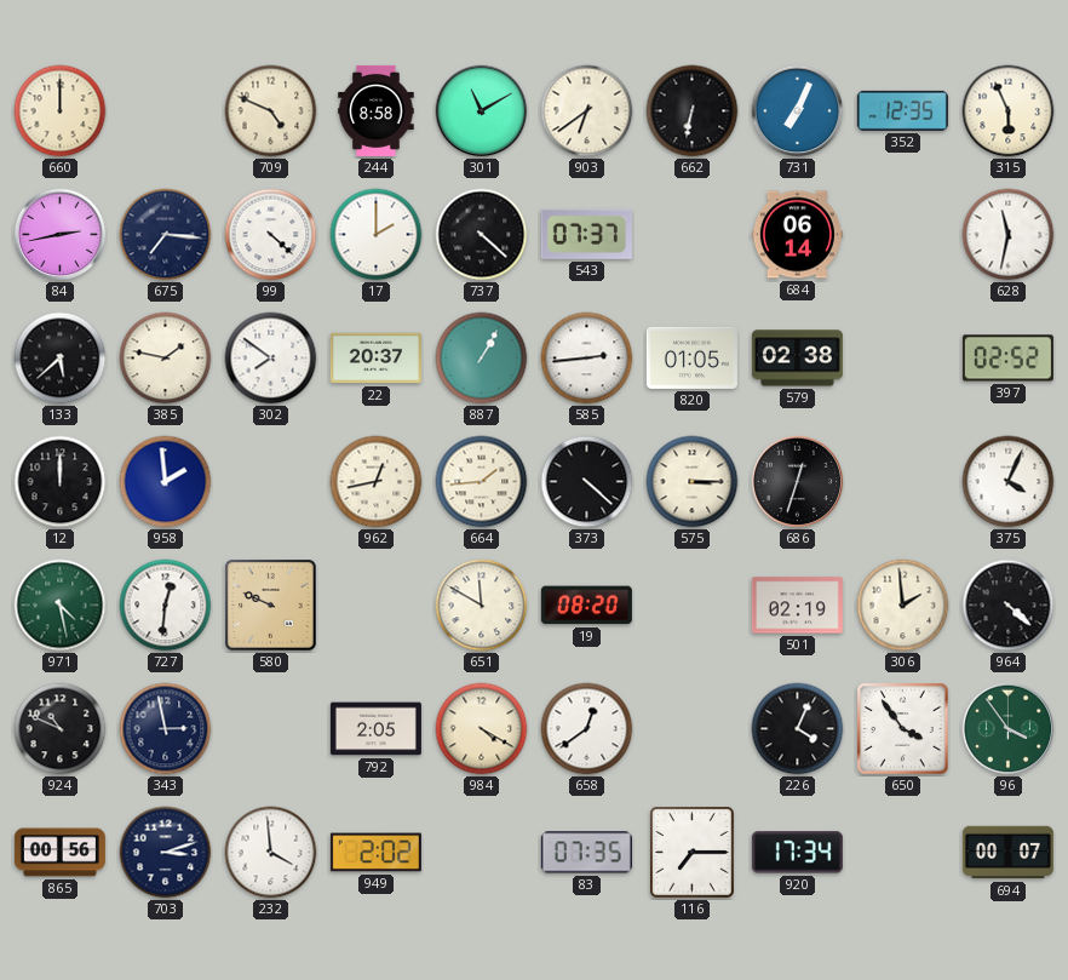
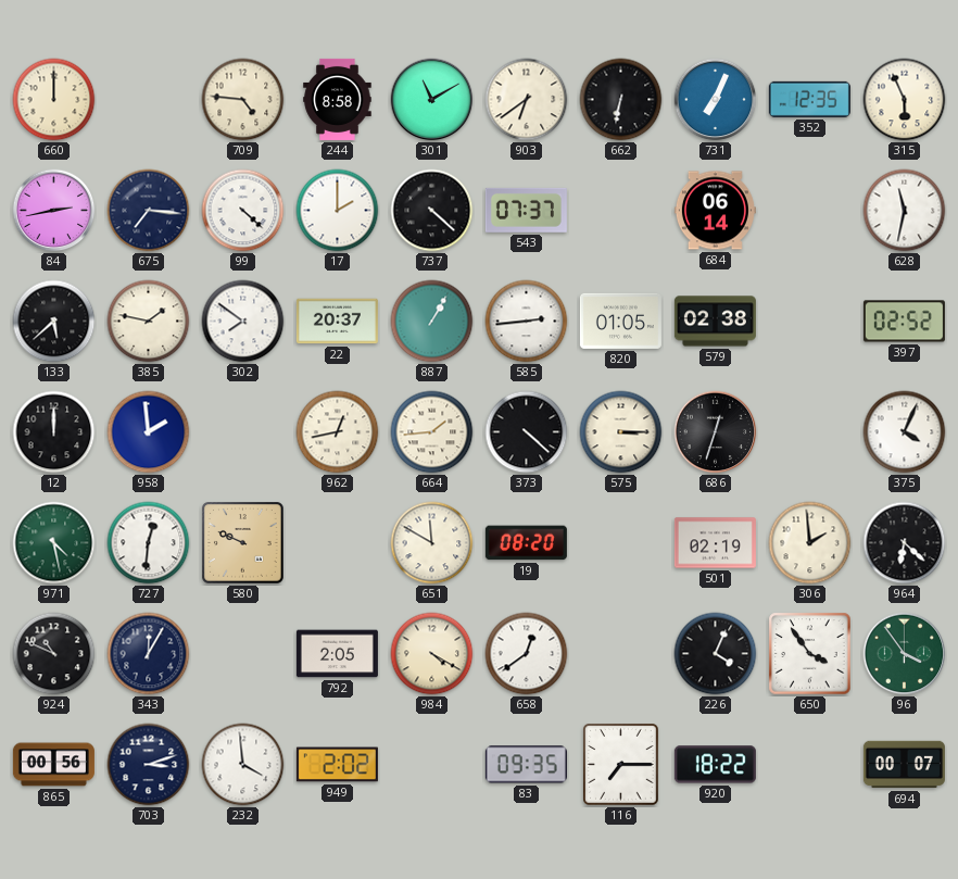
709: 4:49 -> 4:46
964: 4:22 -> 6:22
343: 2:58 -> 12:05
83: 07:35 -> 09:35
920: 17:34 -> 18:22
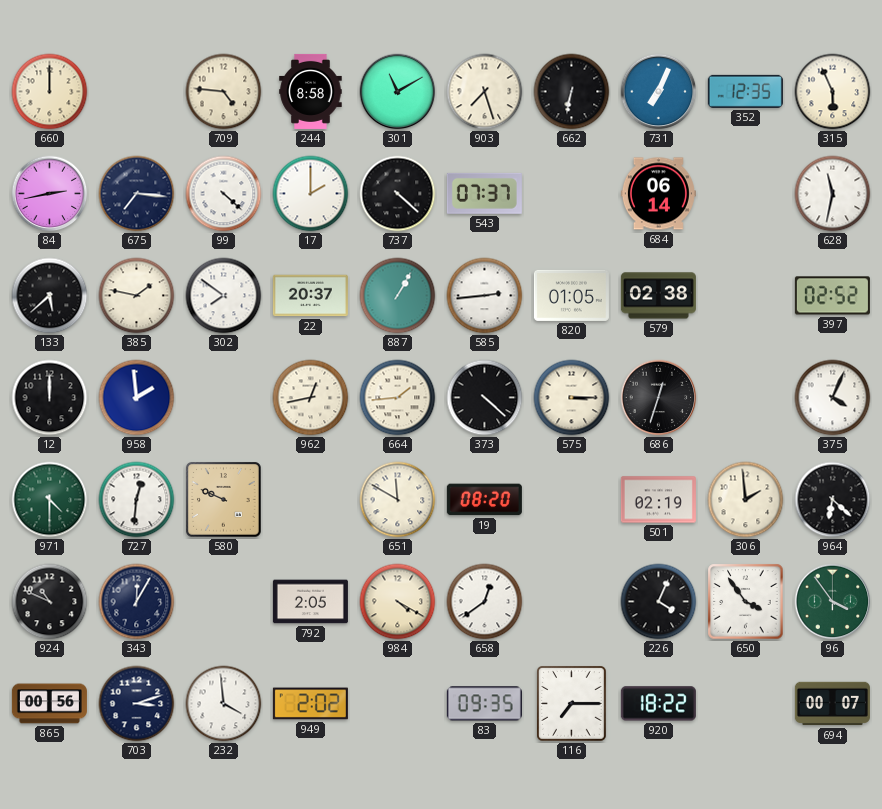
903: 6:39 -> 7:27
971: 4:28 -> 4:30
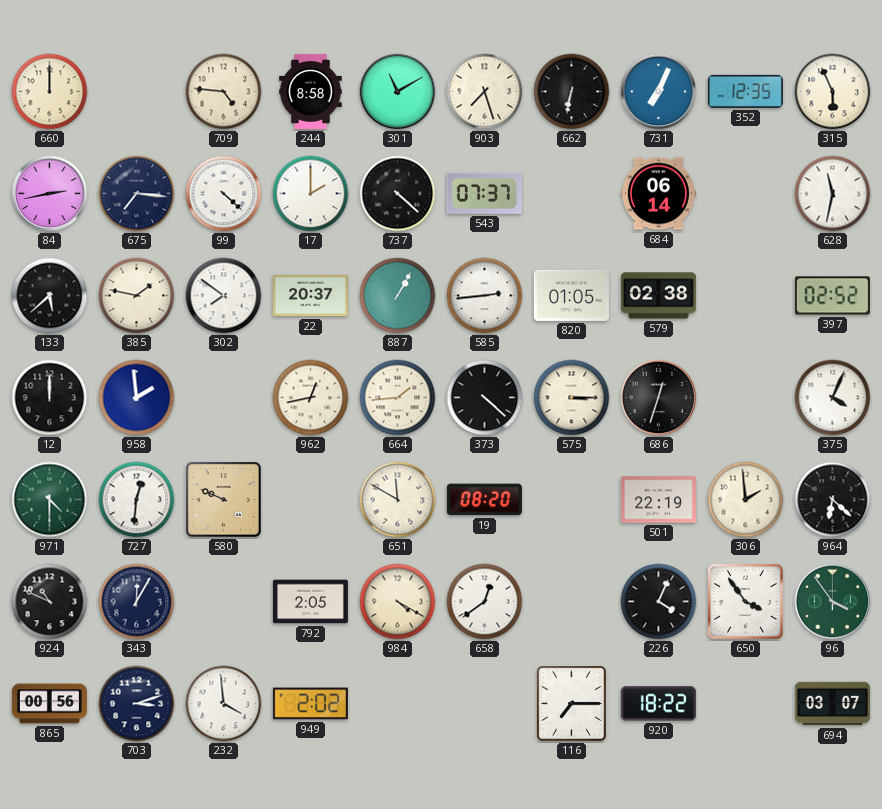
501: 02:19 -> 22:19
83: 09:35 -> none
694: 00:07 -> 03:07
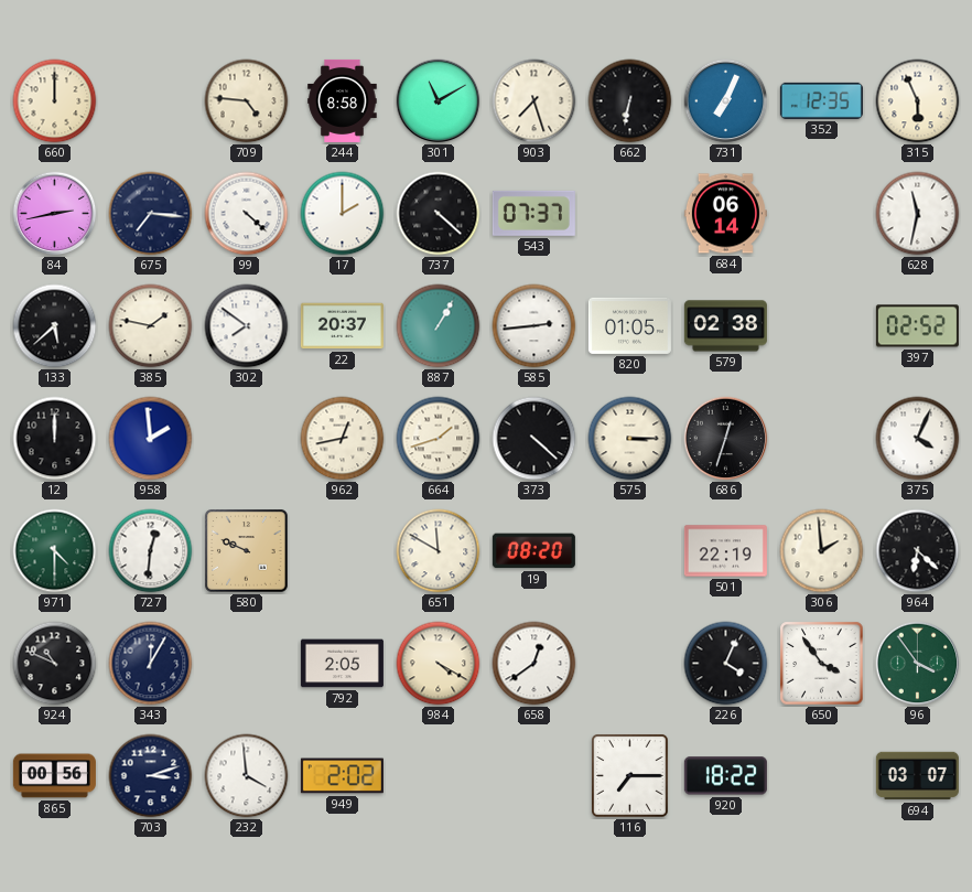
664: 1:44 -> 1:42
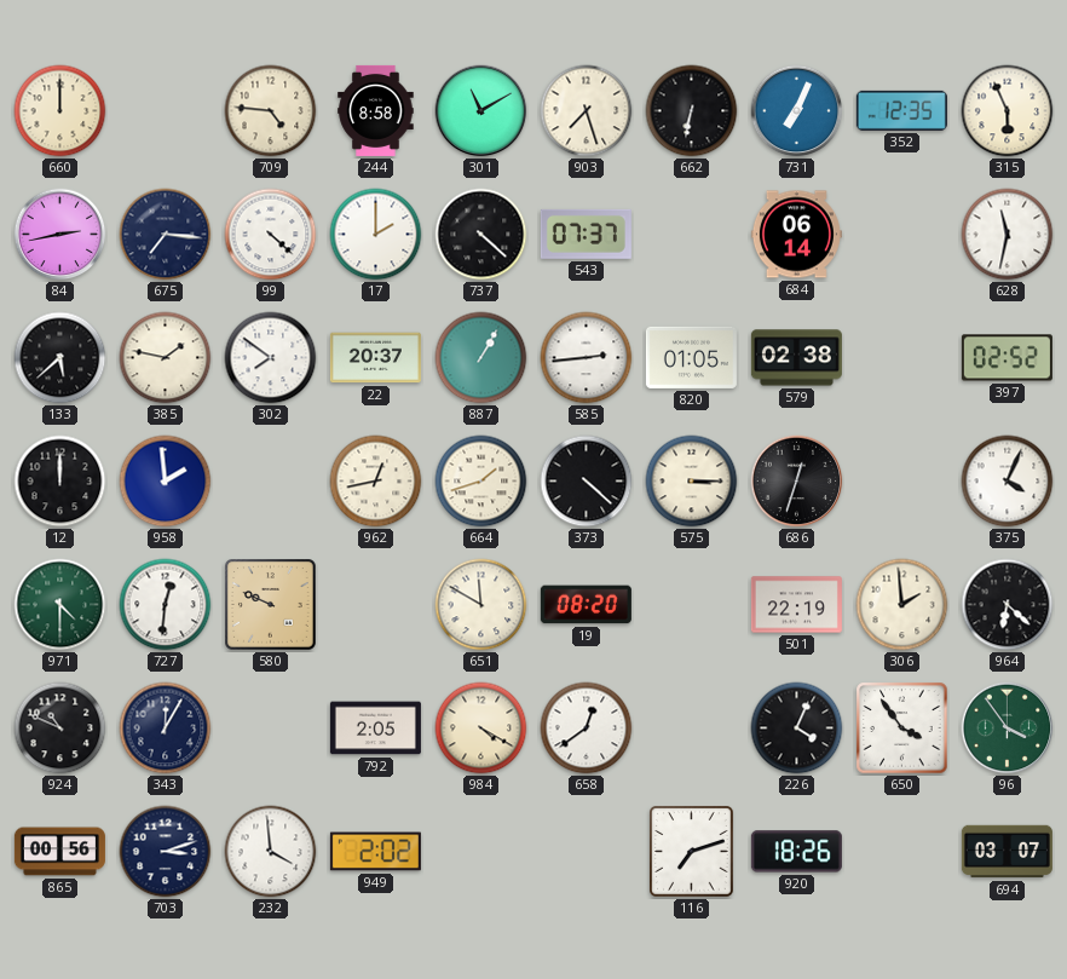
116: 7:15 -> 7:12
920: 18:22 -> 18:26
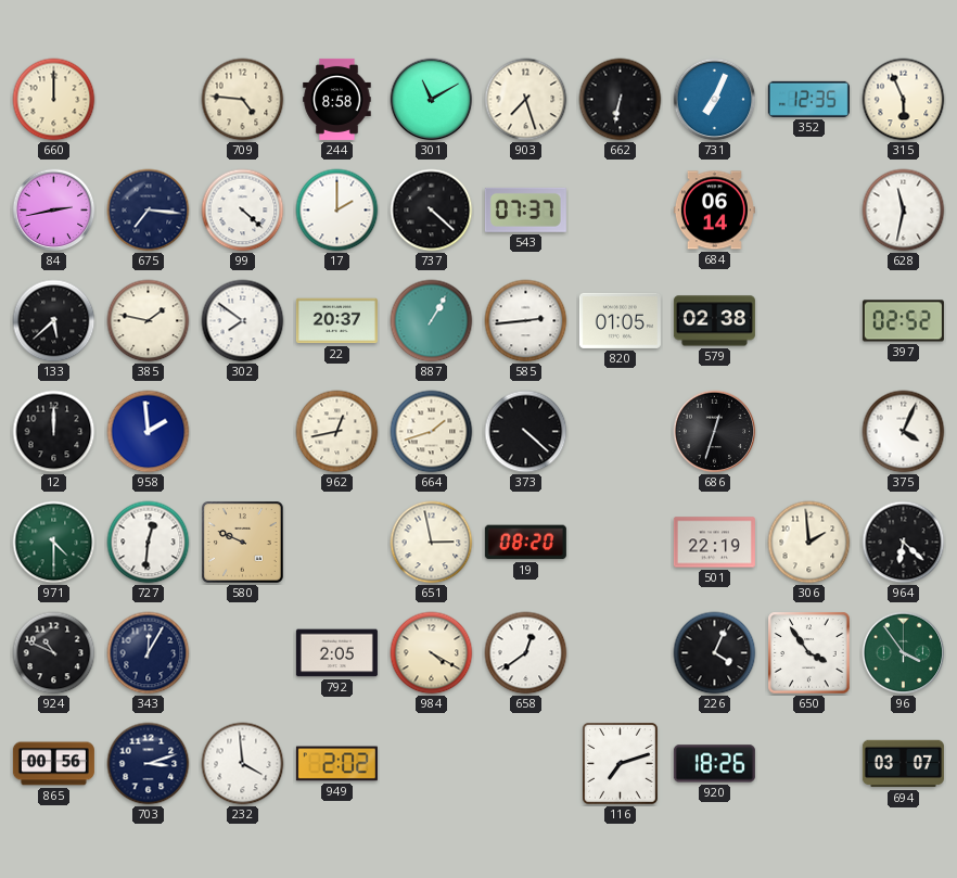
575: 3:15 -> none
651: 11:50 -> 2:58
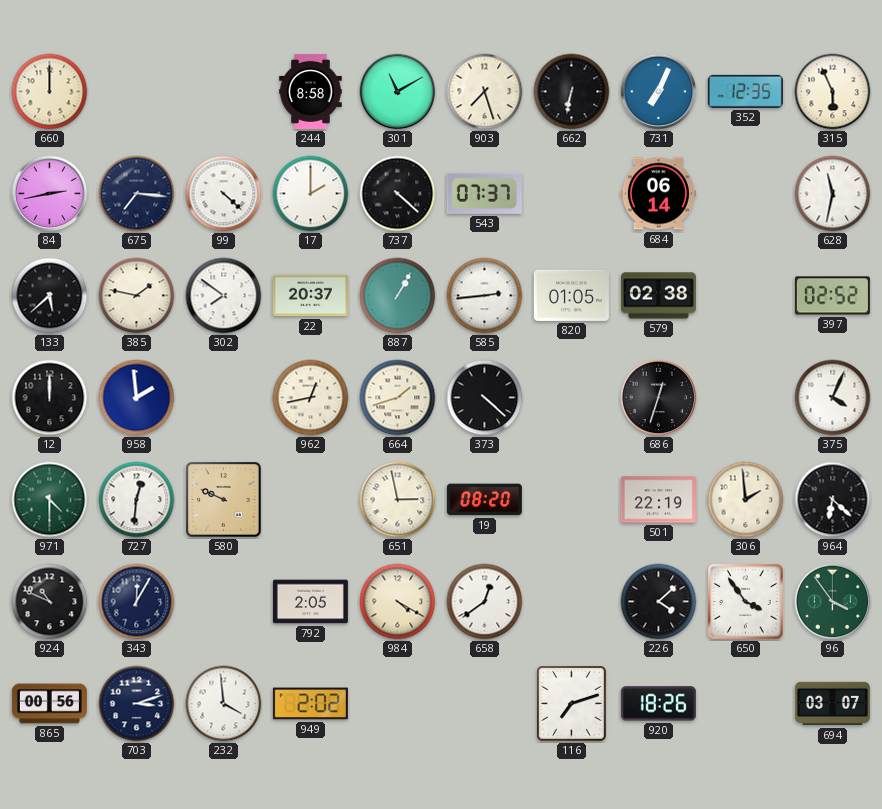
709: 4:46 -> none
226: 4:04 -> 4:08
